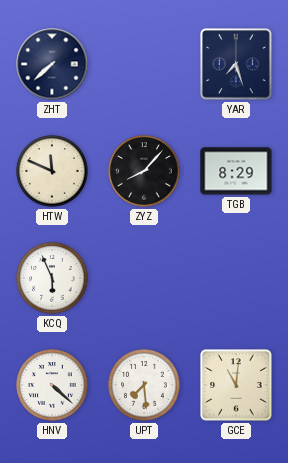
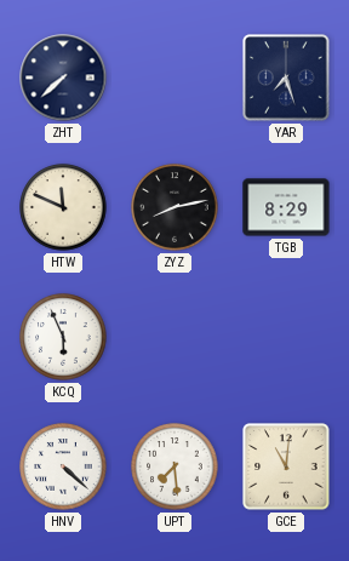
ZYZ: 8:07 -> 8:13
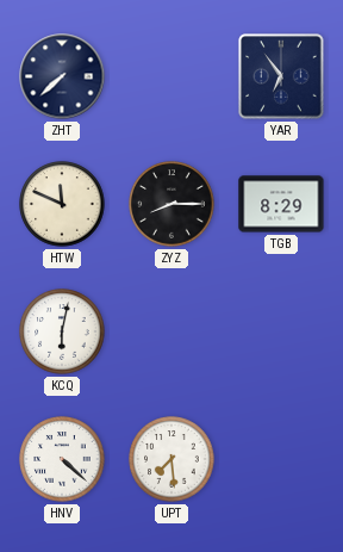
YAR: 7:27 -> 6:54
ZYZ: 8:13 -> 8:15
KCQ: 5:56 -> 6:02
GCE: 11:01 -> none
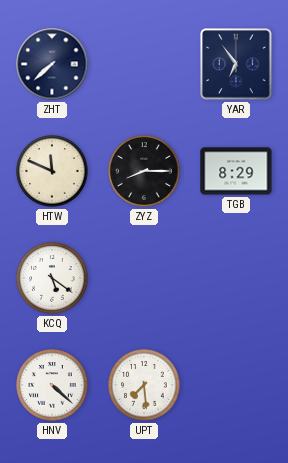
KCQ: 6:02 -> 5:21
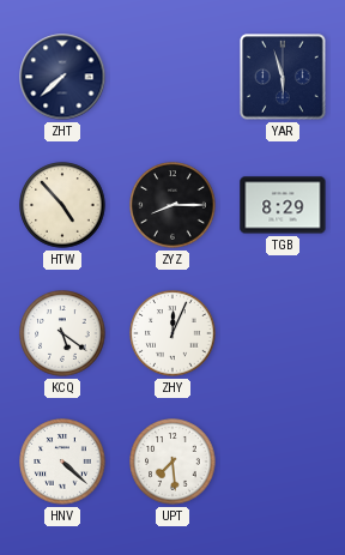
YAR: 6:54 -> 5:57
HTW: 11:49 -> 4:53
ZHY: none -> 12:04
